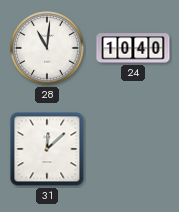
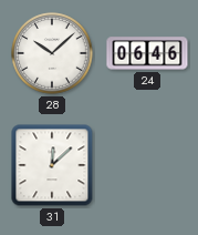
28: 11:01 -> 10:08
24: 10:40 -> 06:46
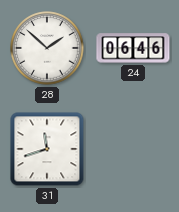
28: 10:08 -> 1:52
31: 12:08 -> 11:42
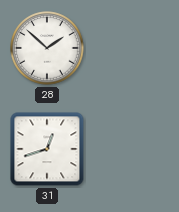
24: 06:46 -> none
31: 11:42 -> 12:42
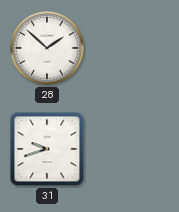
31: 12:42 -> 9:42
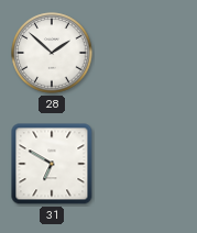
31: 9:42 -> 6:50
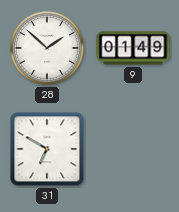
9: none -> 01:49
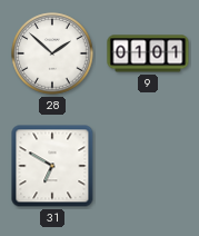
9: 01:49 -> 01:01
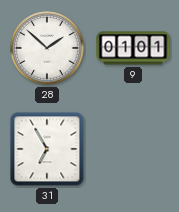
31: 6:50 -> 6:55
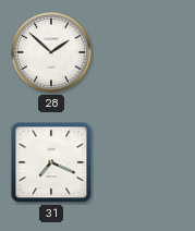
9: 01:01 -> none
31: 6:55 -> 7:19
